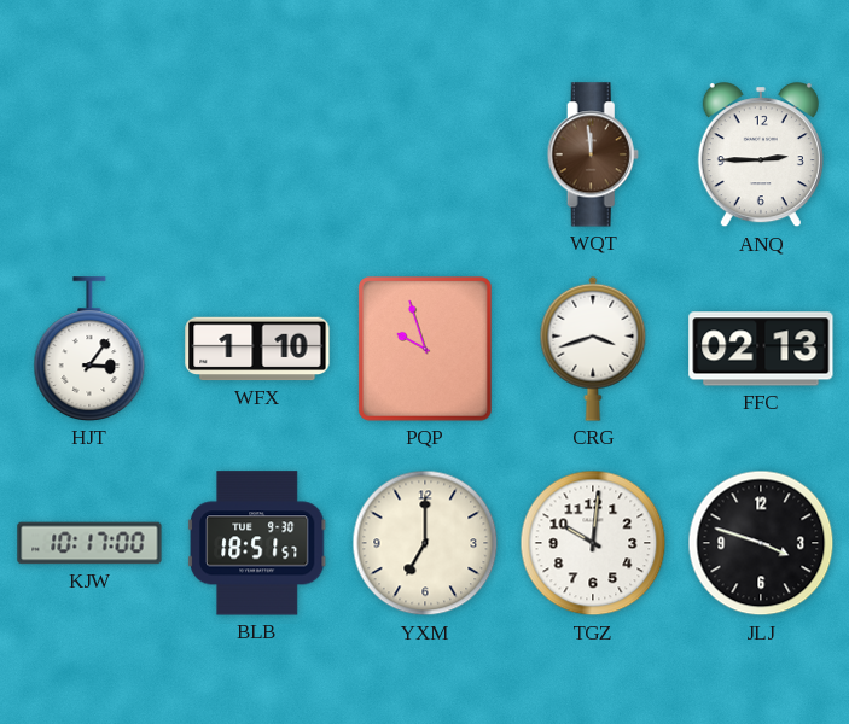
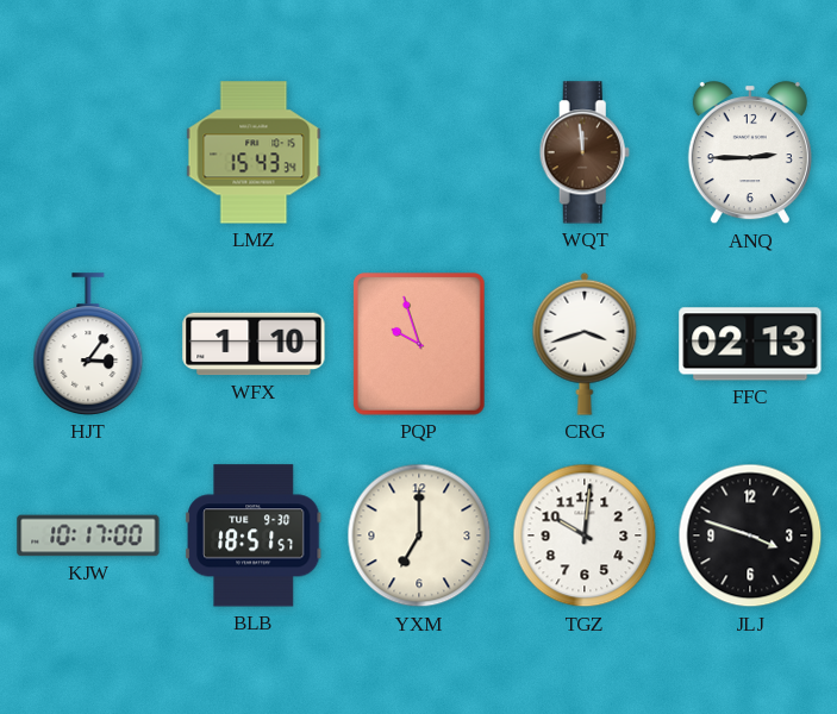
LMZ: none -> 15:43
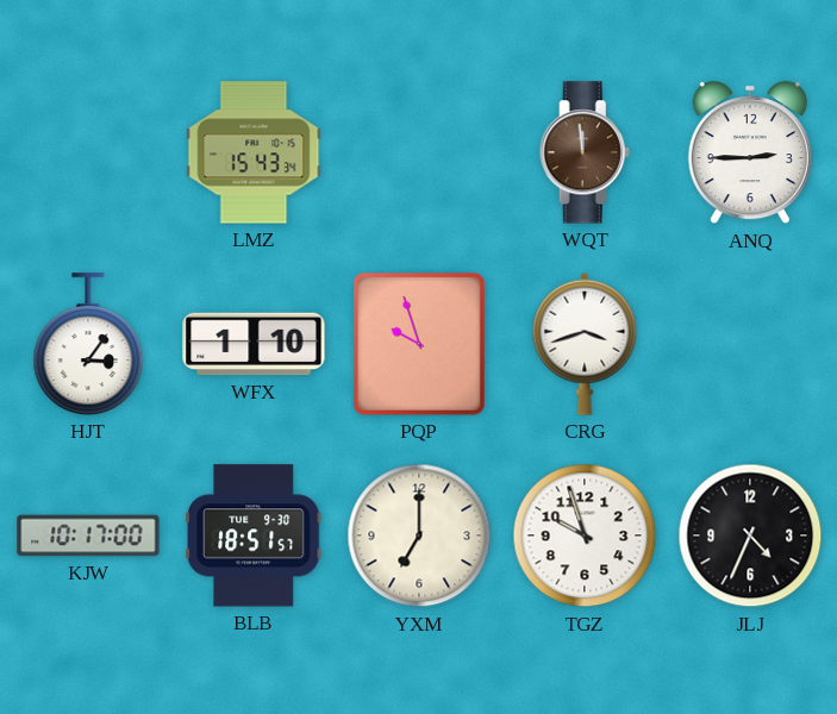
FFC: 02:13 -> none
TGZ: 10:01 -> 9:57
JLJ: 3:48 -> 4:34
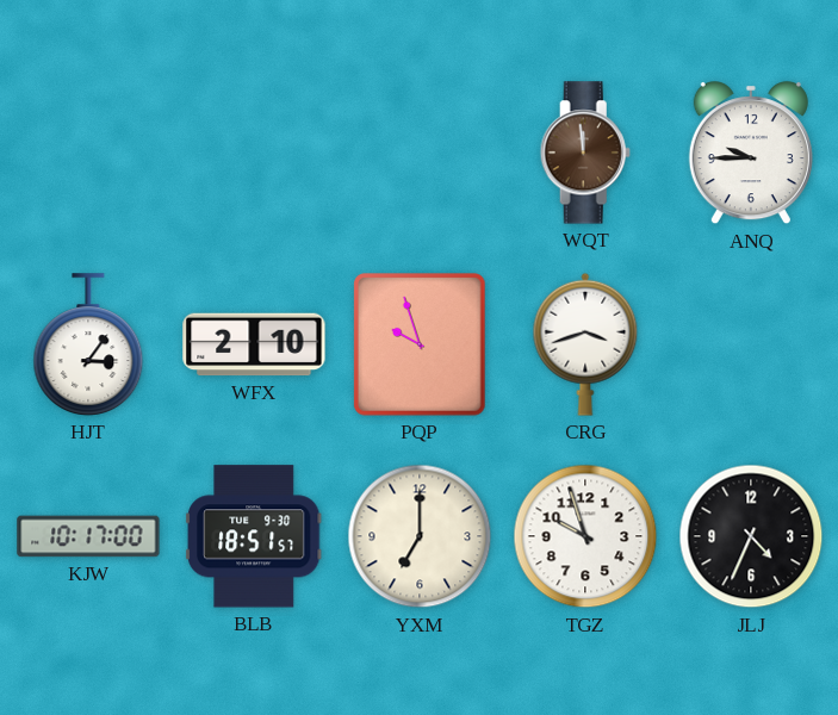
LMZ: 15:43 -> none
ANQ: 2:45 -> 9:45
WFX: 1:10 -> 2:10
